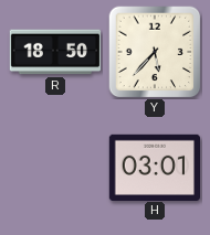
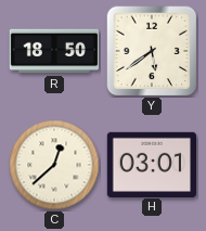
Y: 5:37 -> 5:39
C: none -> 12:38
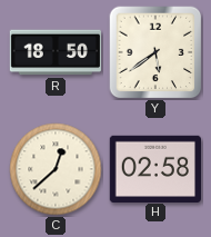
H: 03:01 -> 02:58
